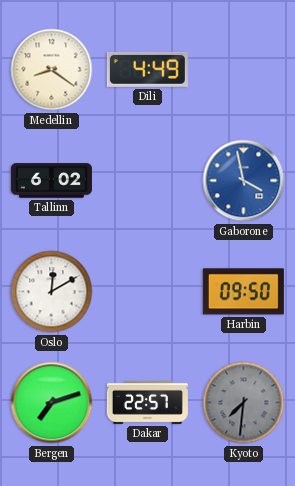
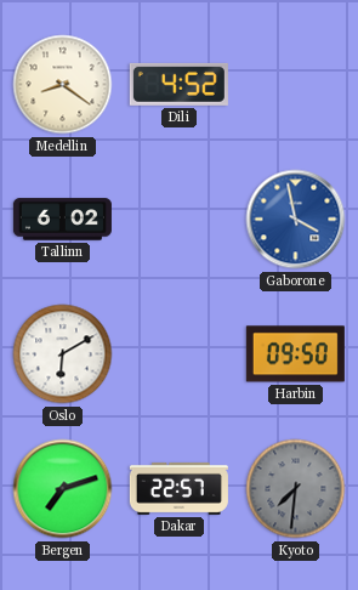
Dili: 4:49 -> 4:52
Oslo: 12:10 -> 6:10
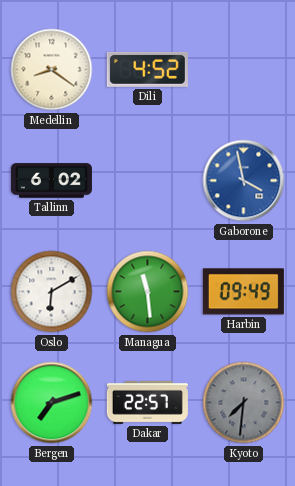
Managua: none -> 11:29
Harbin: 09:50 -> 09:49
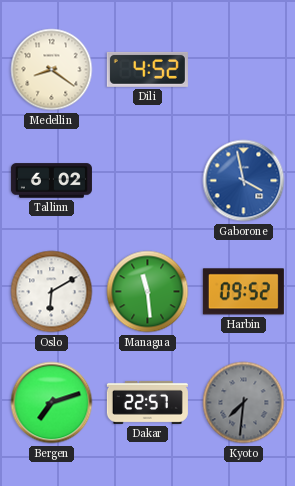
Harbin: 09:49 -> 09:52
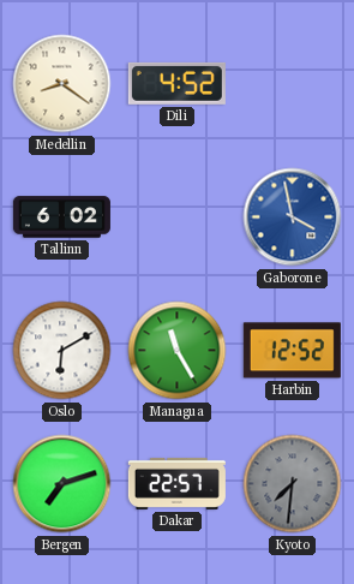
Managua: 11:29 -> 11:25
Harbin: 09:52 -> 12:52
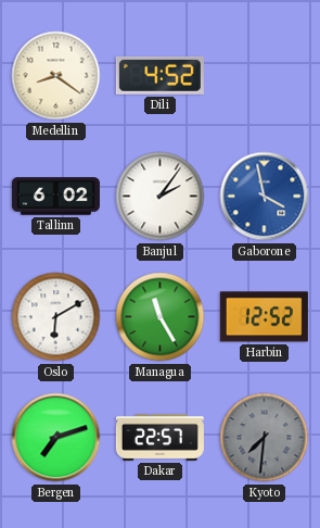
Banjul: none -> 2:06
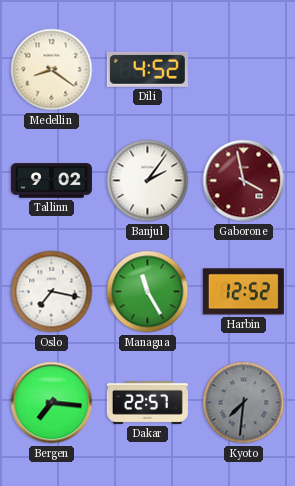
Tallinn: 6:02 -> 9:02
Gaborone dial: blue -> burgundy
Oslo: 6:10 -> 7:17
Bergen: 7:12 -> 7:16
